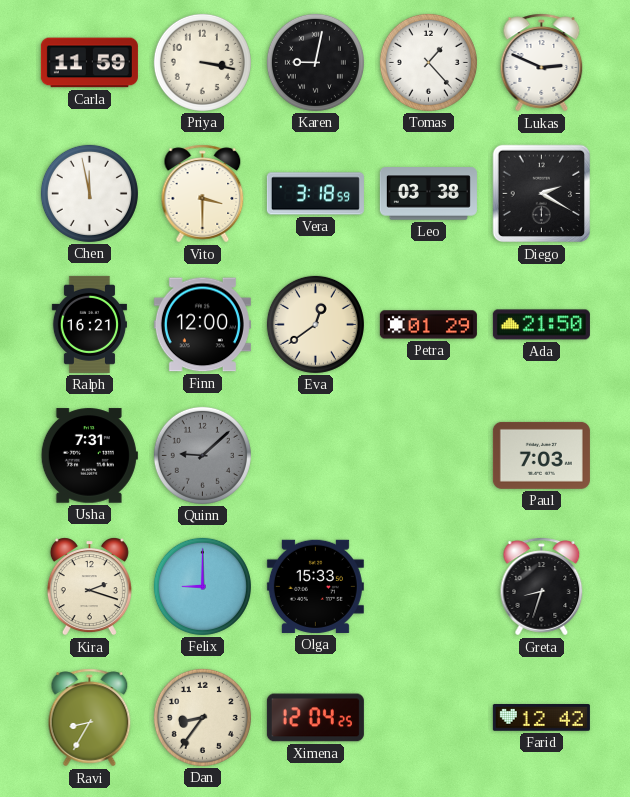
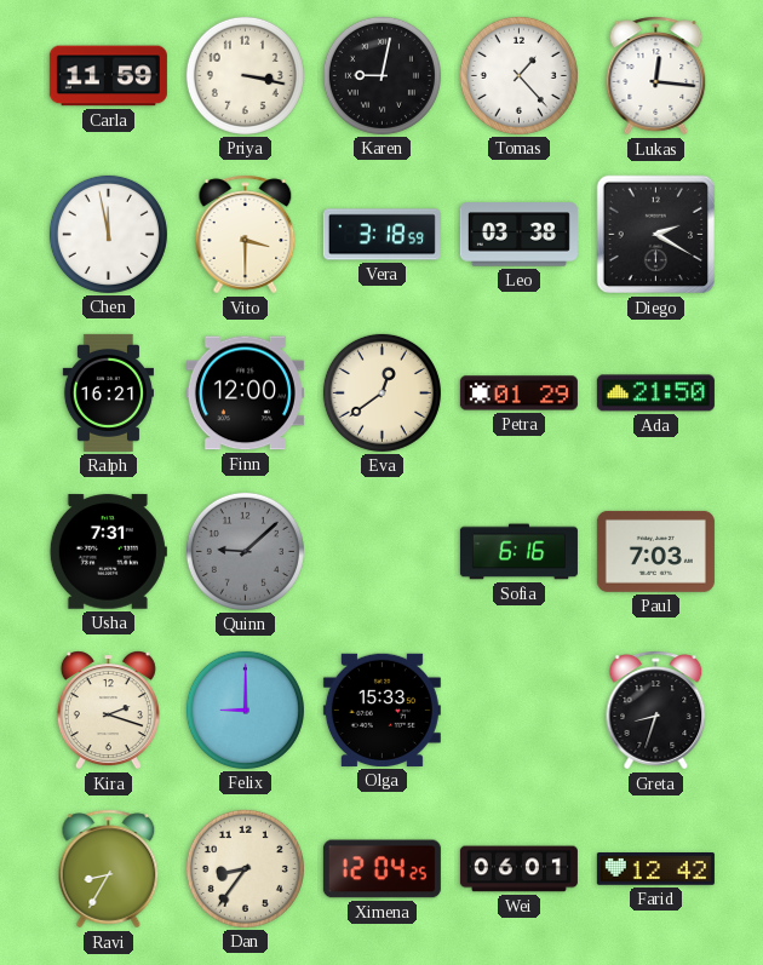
Lukas: 2:49 -> 12:16
Sofia: none -> 6:16
Wei: none -> 06:01
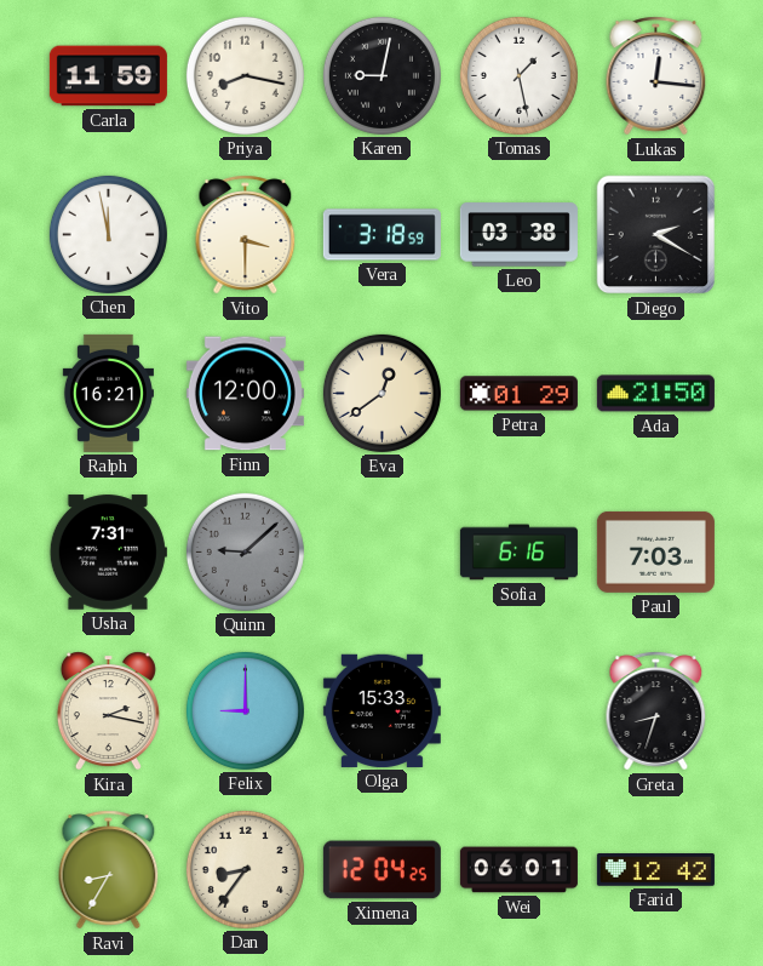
Priya: 3:17 -> 8:17
Tomas: 1:23 -> 1:28
Kira: 2:18 -> 2:17
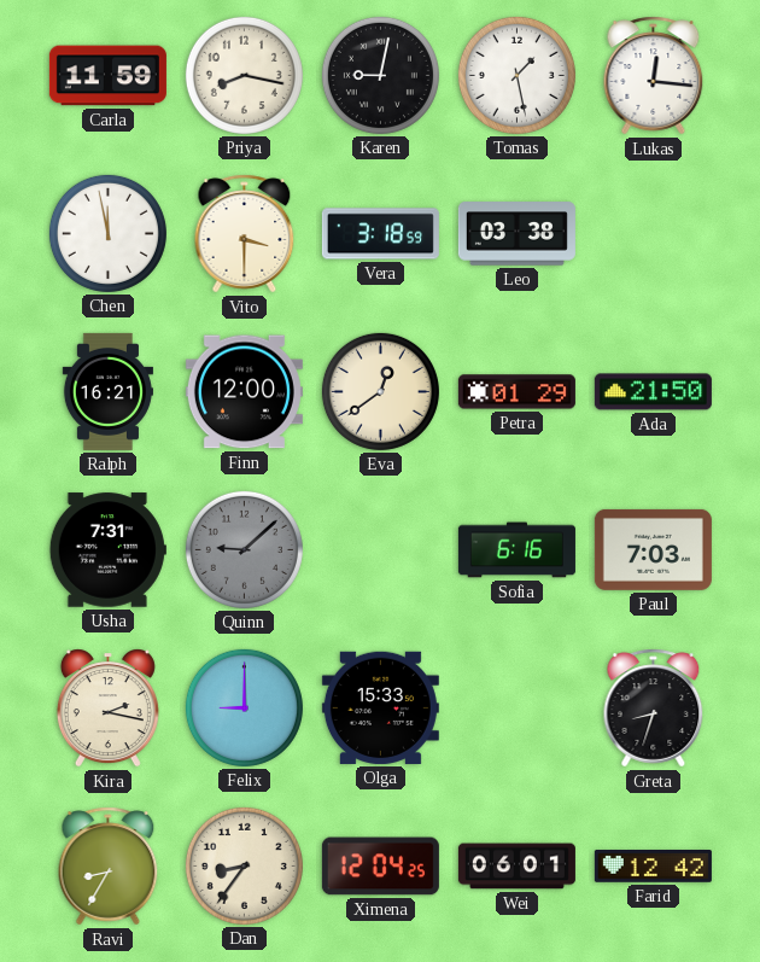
Diego: 2:20 -> none
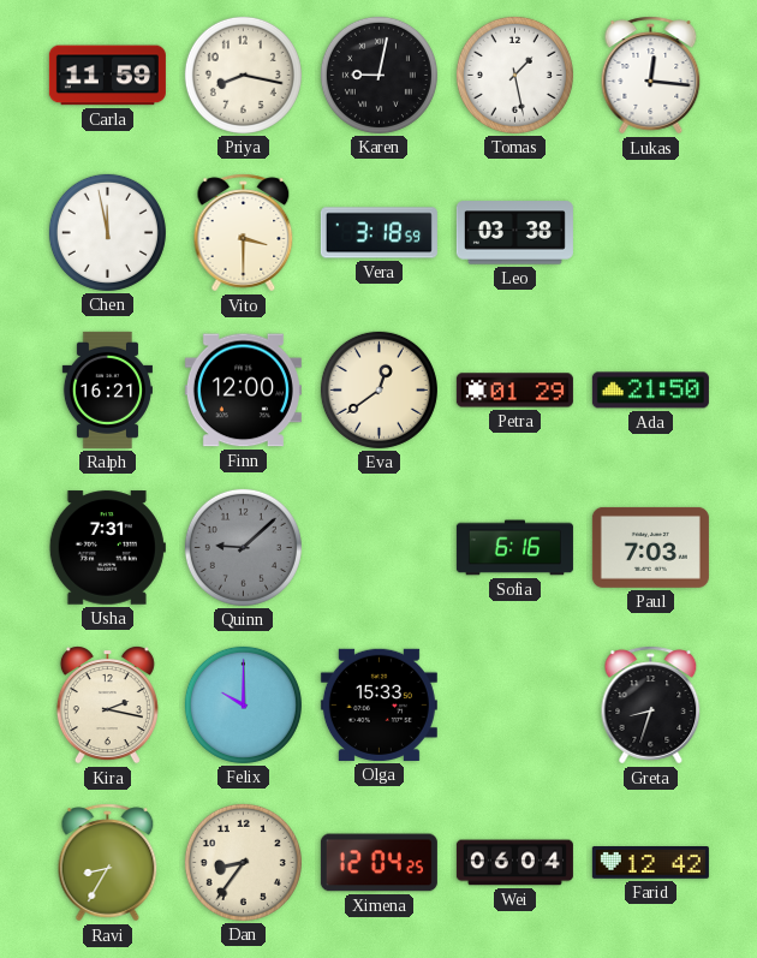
Felix: 9:00 -> 10:00
Wei: 06:01 -> 06:04
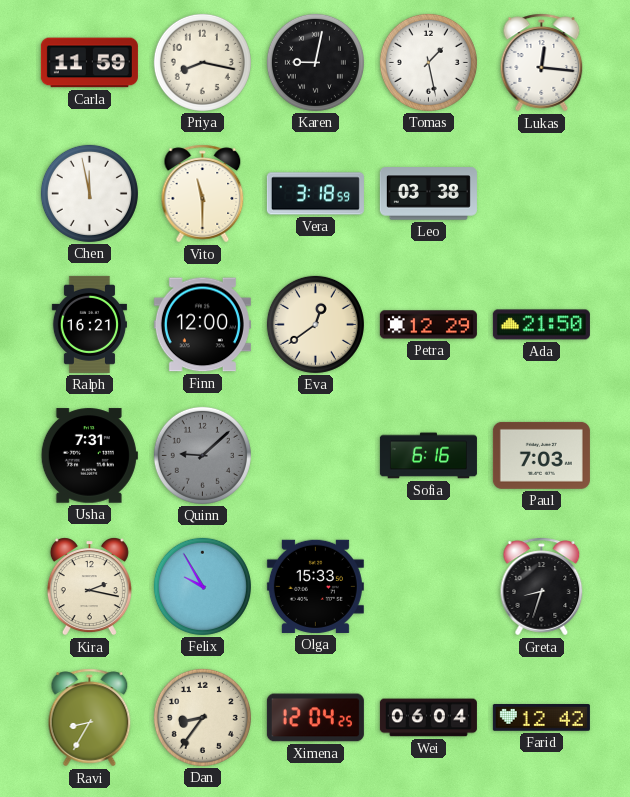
Vito: 3:30 -> 11:30
Petra: 01:29 -> 12:29
Felix: 10:00 -> 9:55
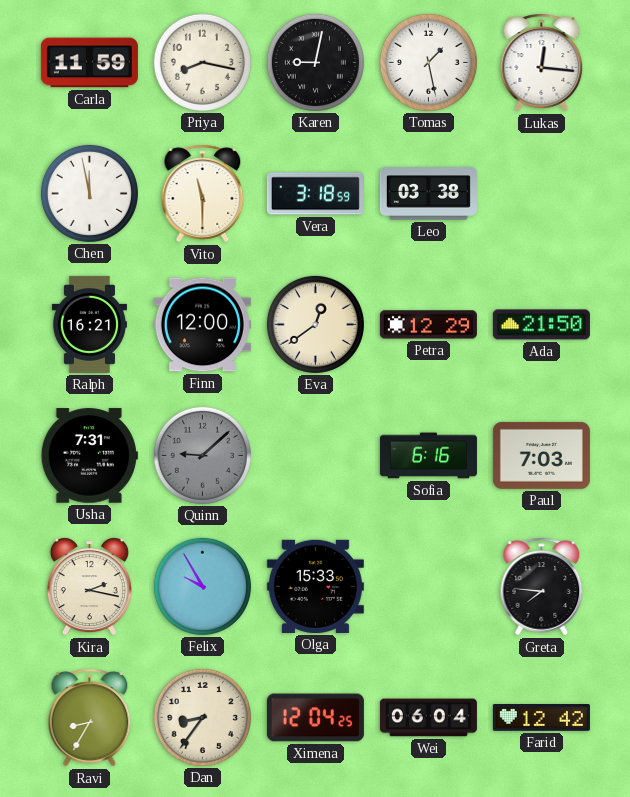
Greta: 8:33 -> 7:46
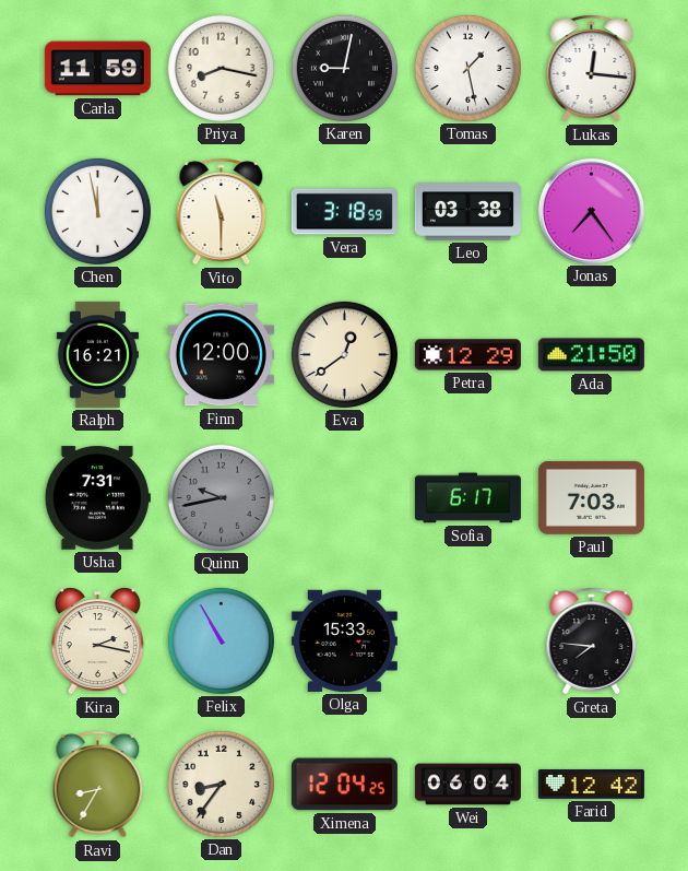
Jonas: none -> 7:24
Quinn: 9:08 -> 9:43
Sofia: 6:16 -> 6:17
Felix: 9:55 -> 10:55
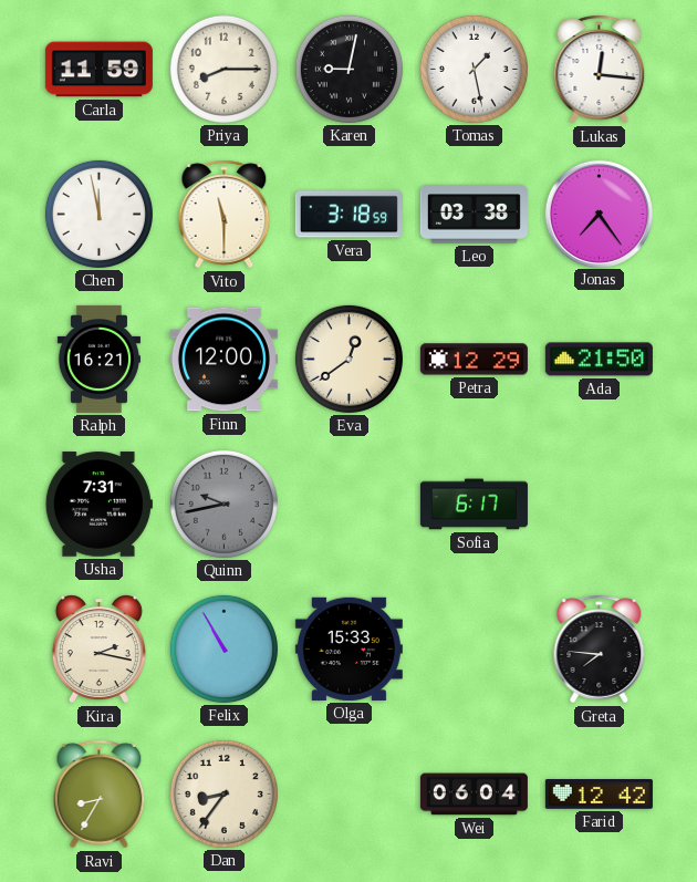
Priya: 8:17 -> 8:15
Paul: 7:03 -> none
Ximena: 12:04 -> none
